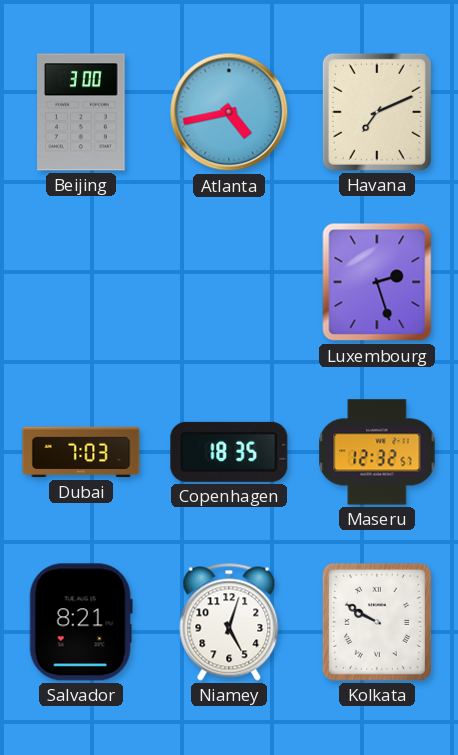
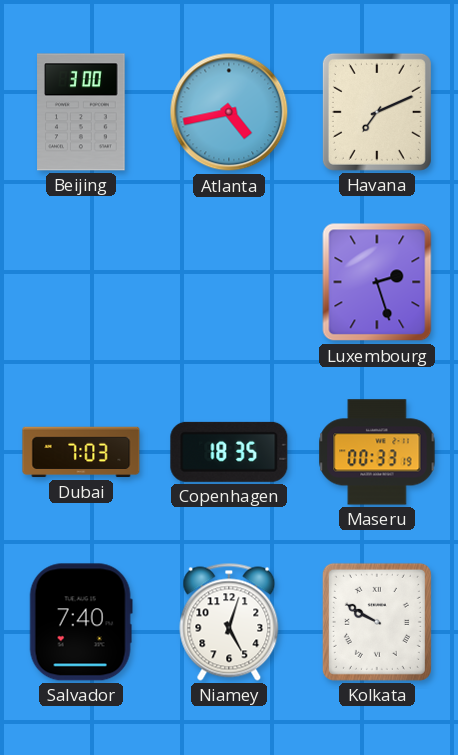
Maseru: 12:32 -> 00:33
Salvador: 8:21 -> 7:40
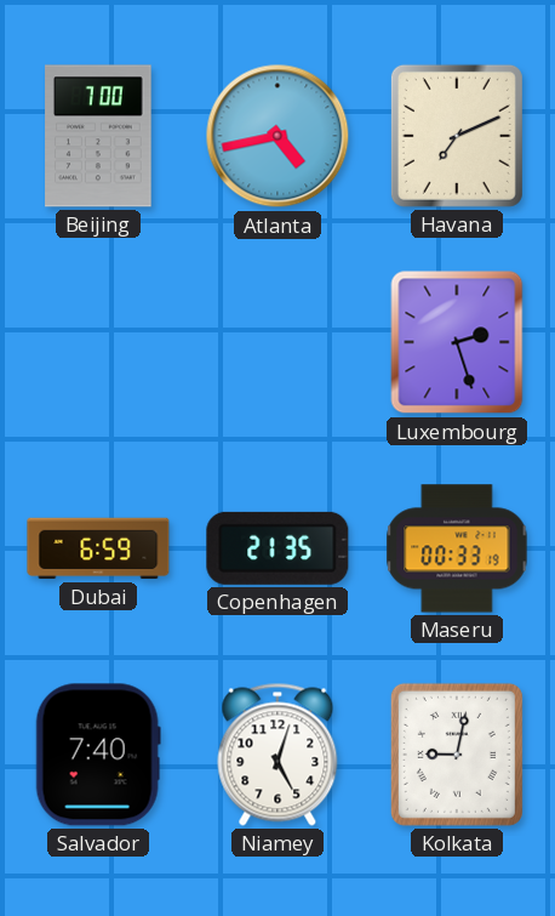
Beijing: 3:00 -> 7:00
Dubai: 7:03 -> 6:59
Copenhagen: 18:35 -> 21:35
Kolkata: 9:50 -> 9:02
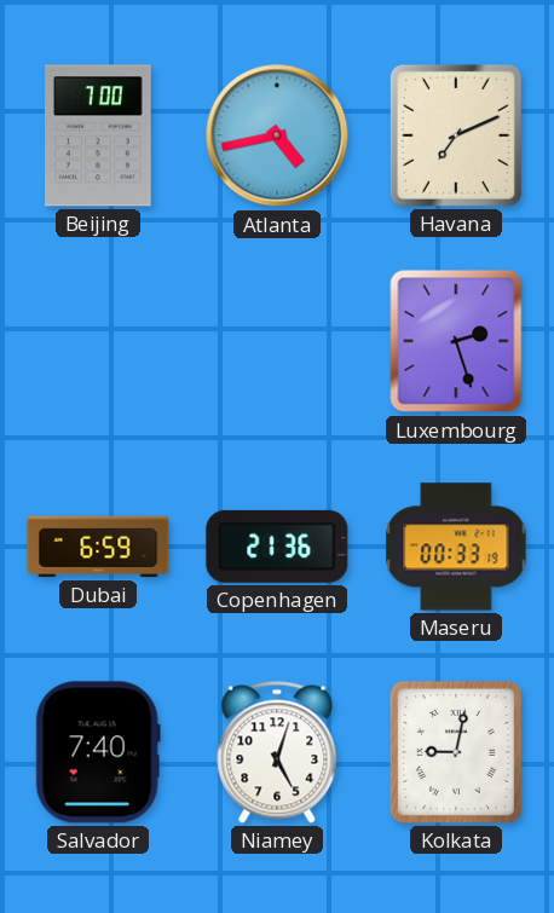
Copenhagen: 21:35 -> 21:36
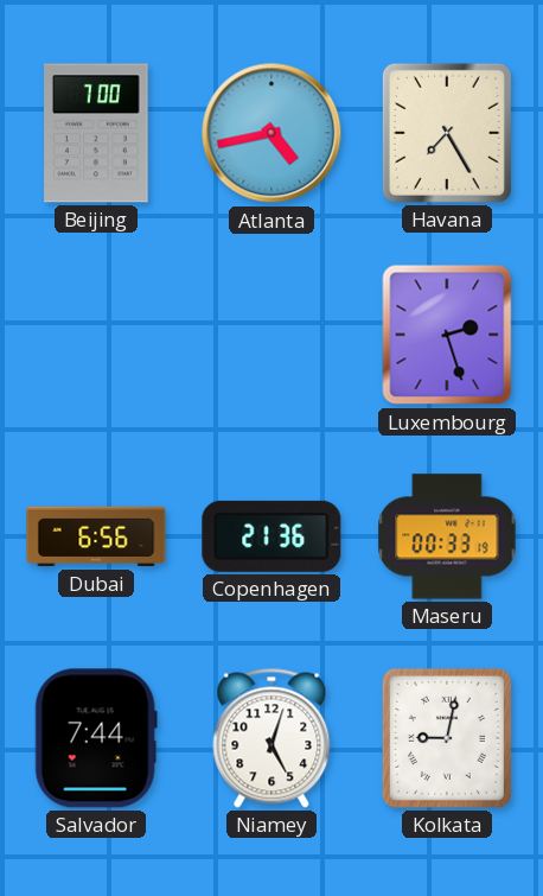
Havana: 7:11 -> 7:25
Dubai: 6:59 -> 6:56
Salvador: 7:40 -> 7:44
